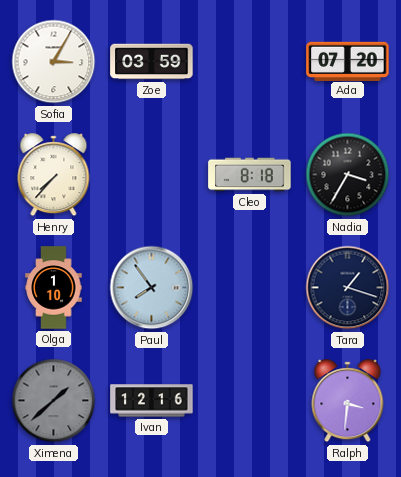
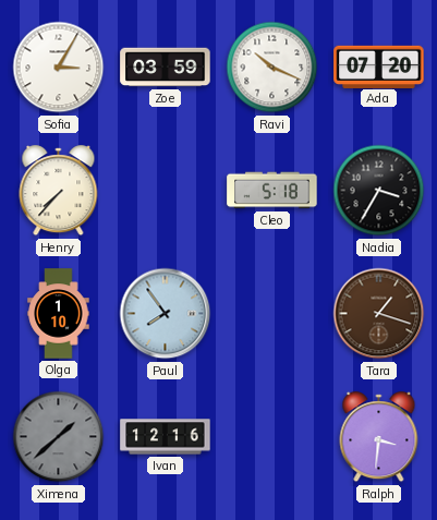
Ravi: none -> 10:19
Cleo: 8:18 -> 5:18
Tara dial: navy -> brown
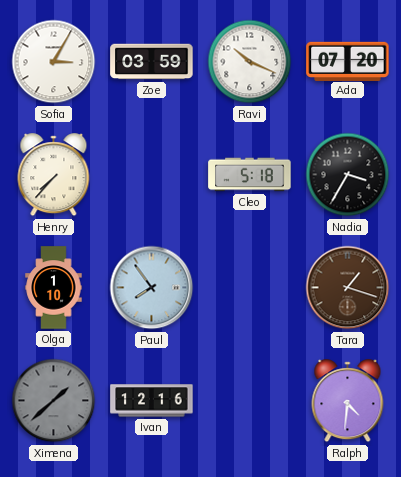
Ralph: 3:31 -> 4:31
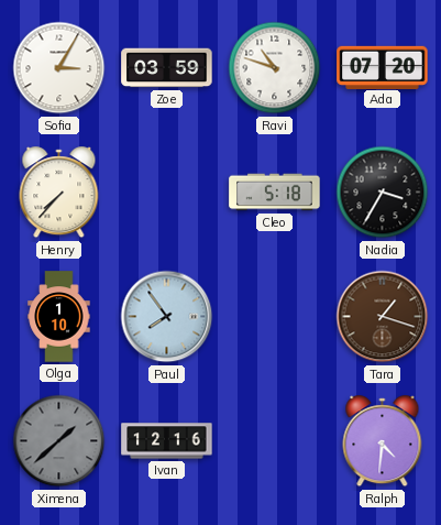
Ravi: 10:19 -> 10:48
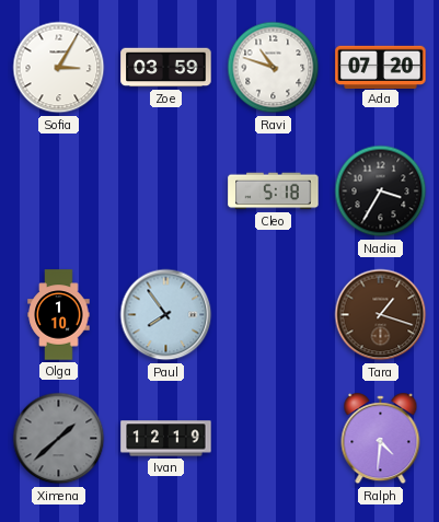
Henry: 7:37 -> none
Ivan: 12:16 -> 12:19
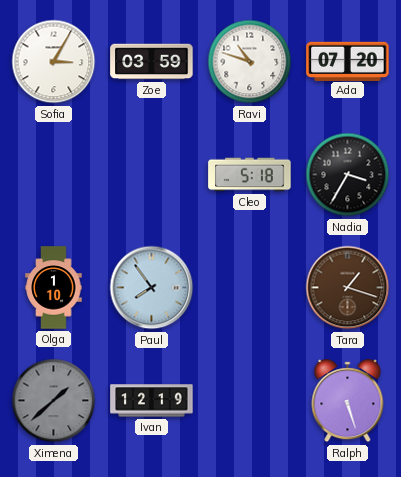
Ralph: 4:31 -> 5:27
